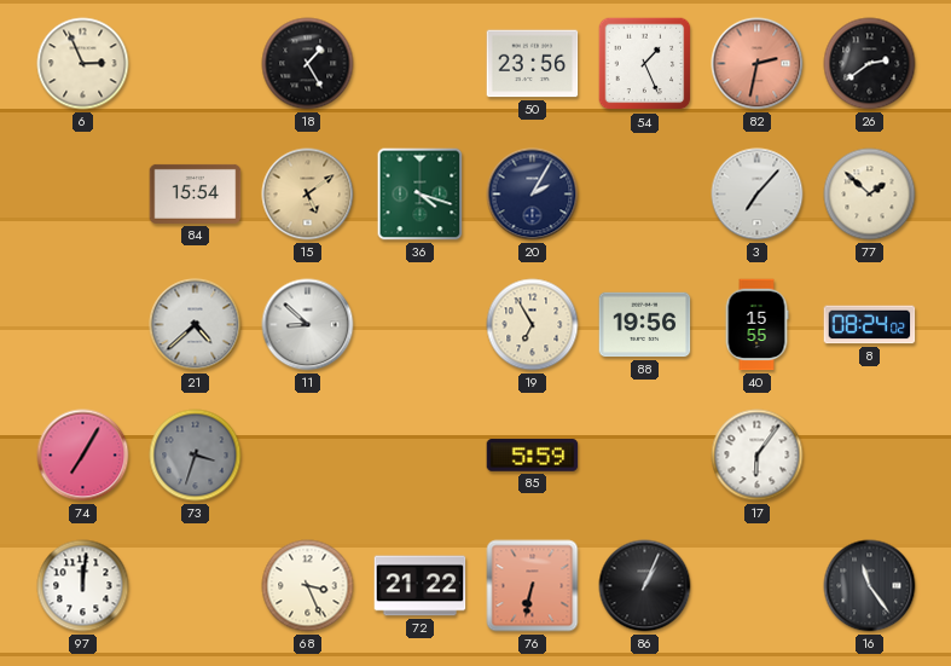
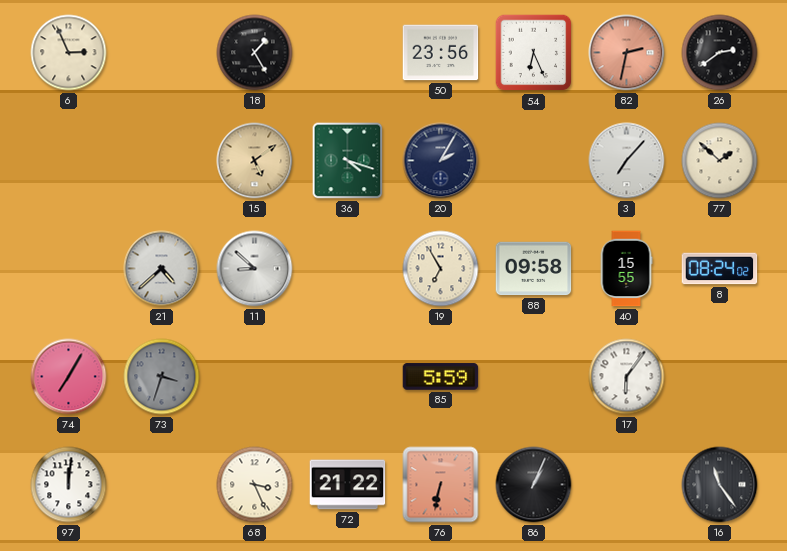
54: 1:26 -> 6:26
84: 15:54 -> none
88: 19:56 -> 09:58
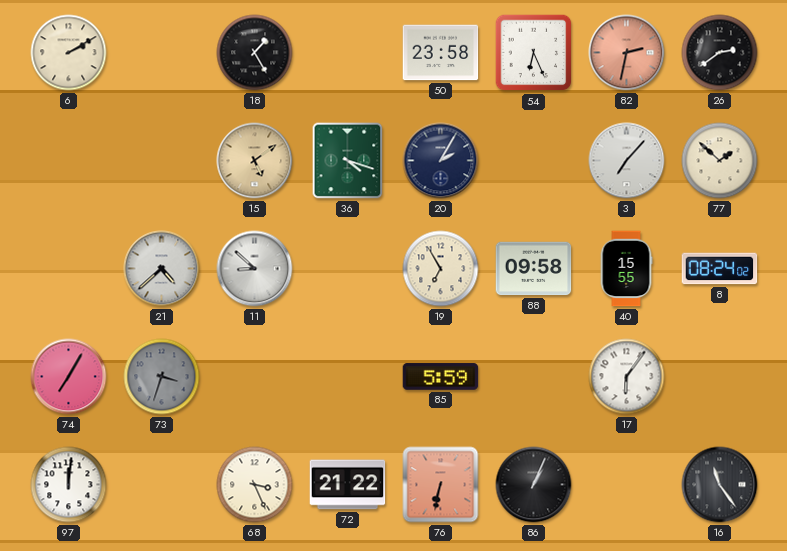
6: 2:56 -> 2:10
50: 23:56 -> 23:58
